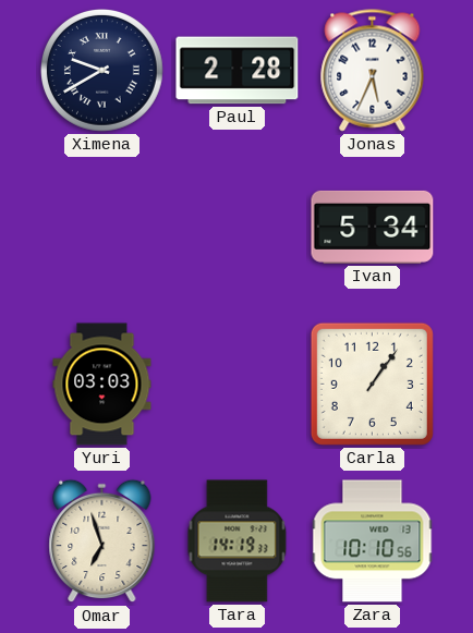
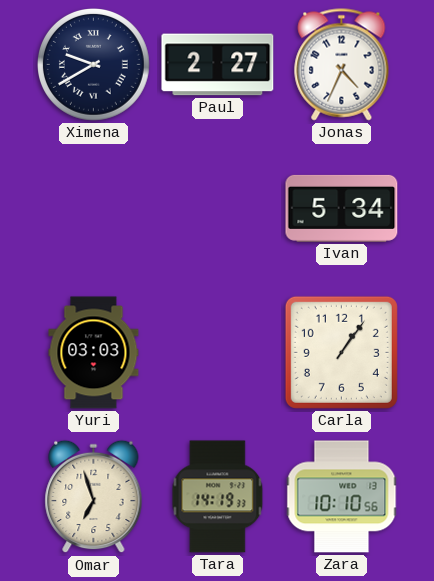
Paul: 2:28 -> 2:27
Jonas: 5:34 -> 4:34
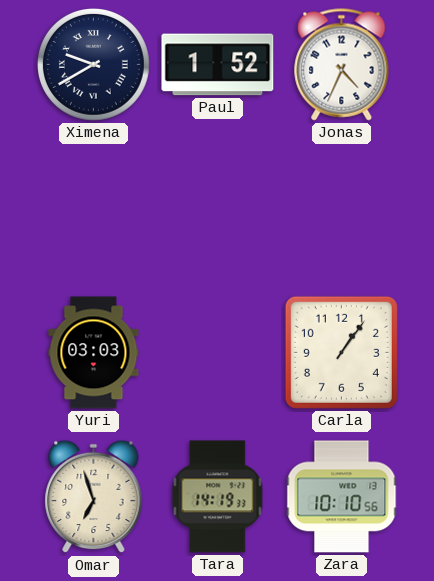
Paul: 2:27 -> 1:52
Ivan: 5:34 -> none
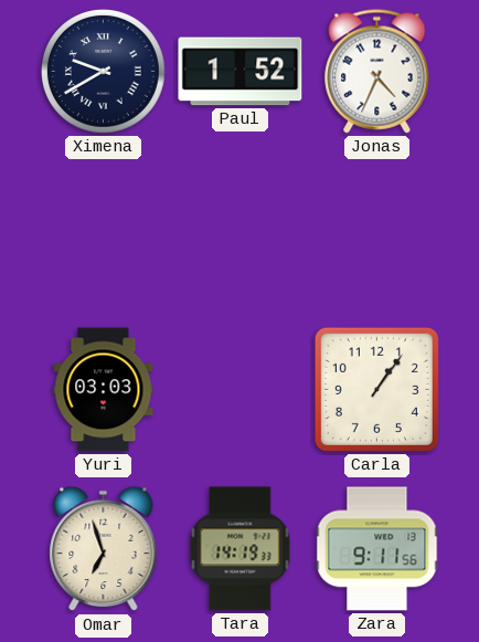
Zara: 10:10 -> 9:11
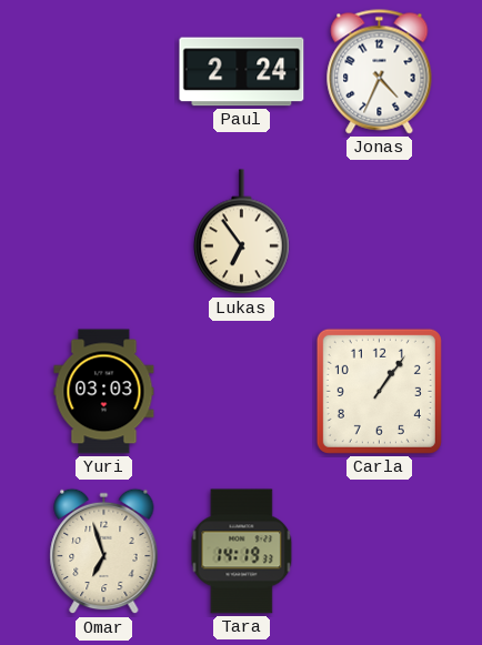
Ximena: 9:40 -> none
Paul: 1:52 -> 2:24
Lukas: none -> 6:54
Zara: 9:11 -> none
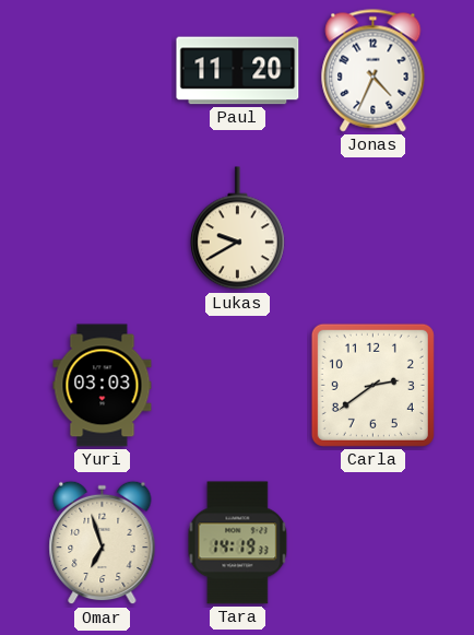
Paul: 2:24 -> 11:20
Lukas: 6:54 -> 9:40
Carla: 1:06 -> 2:39
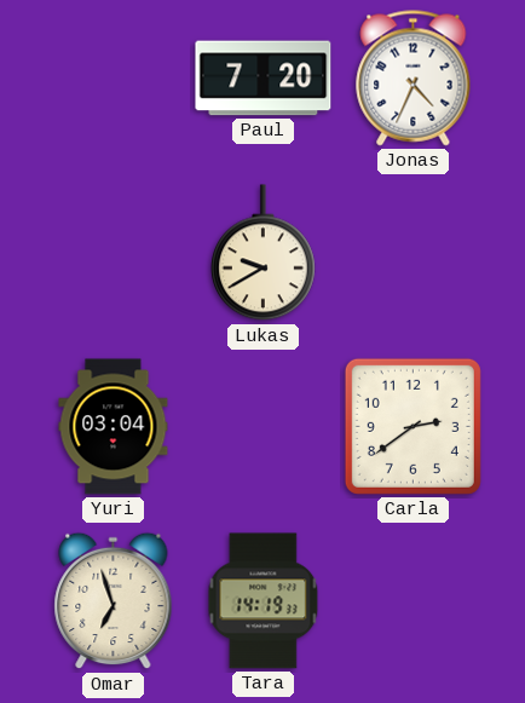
Paul: 11:20 -> 7:20
Yuri: 03:03 -> 03:04
